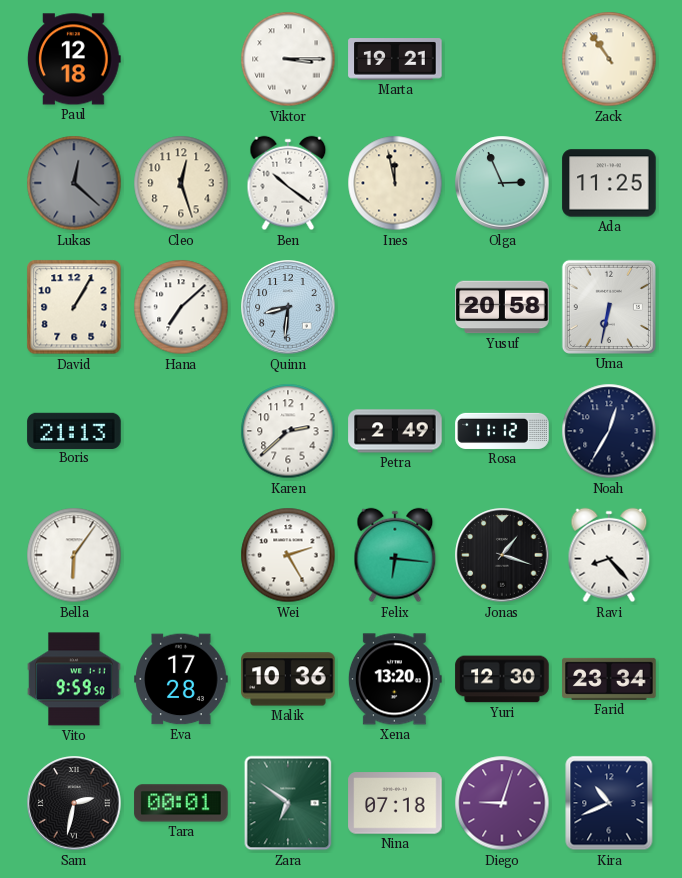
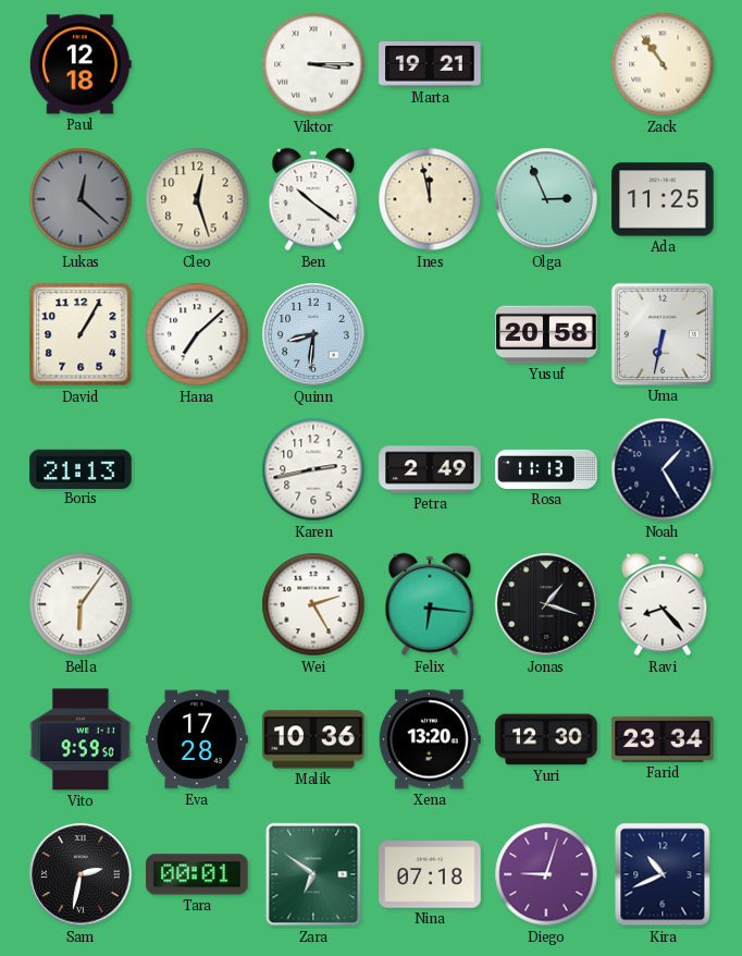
Karen: 2:38 -> 2:43
Rosa: 11:12 -> 11:13
Noah: 12:35 -> 1:25
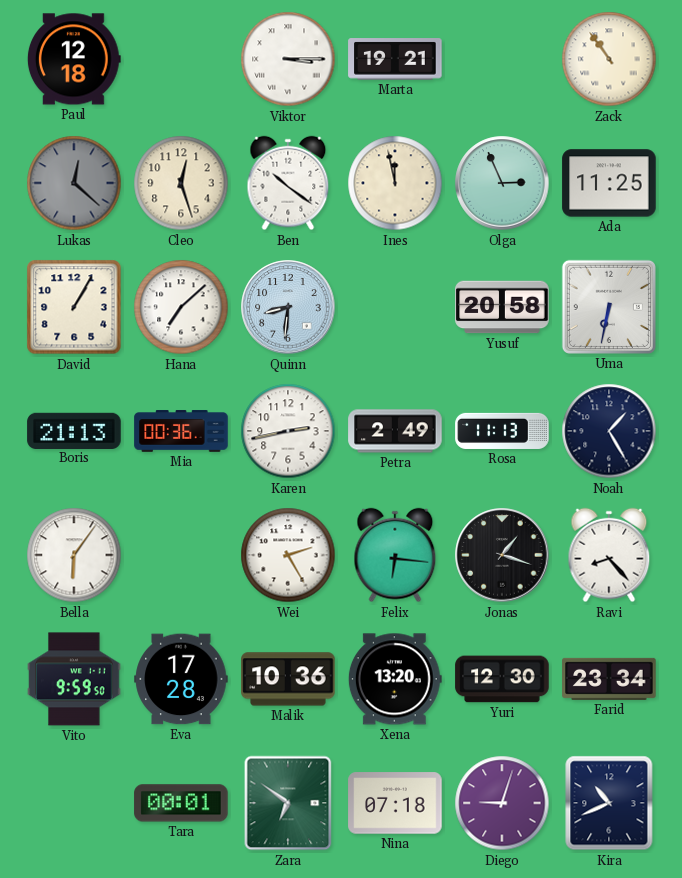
Mia: none -> 00:36
Sam: 2:32 -> none
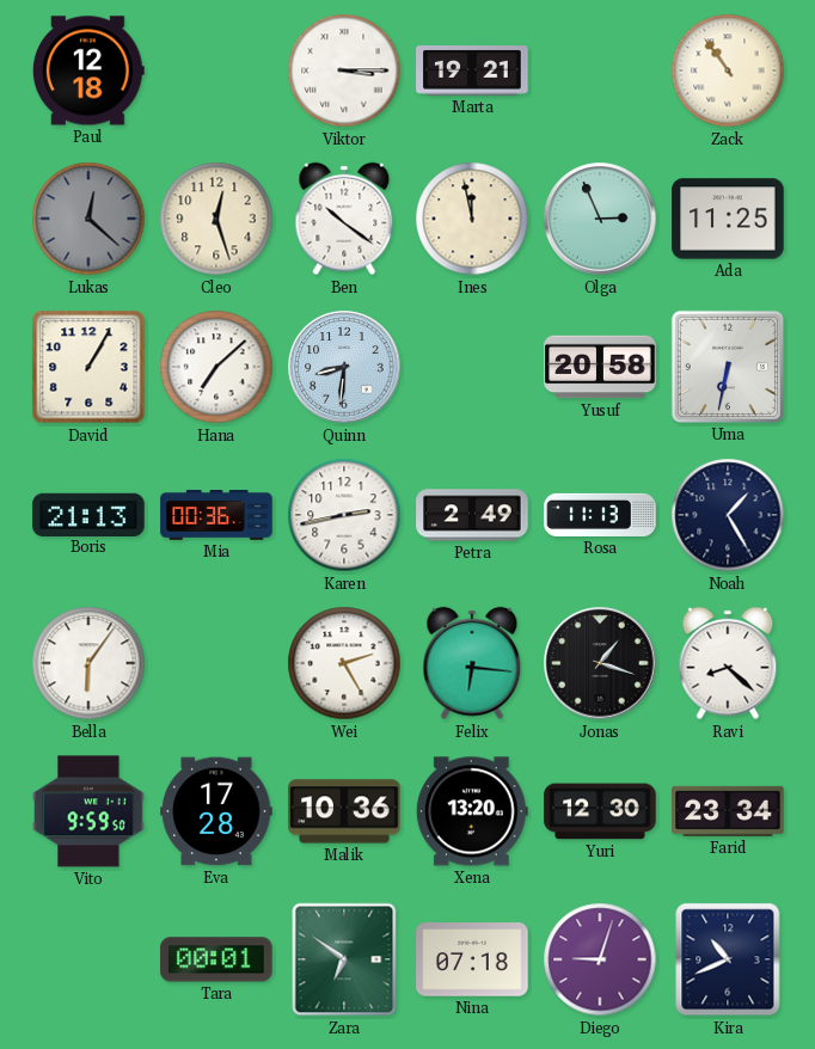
Ravi: 8:23 -> 8:22
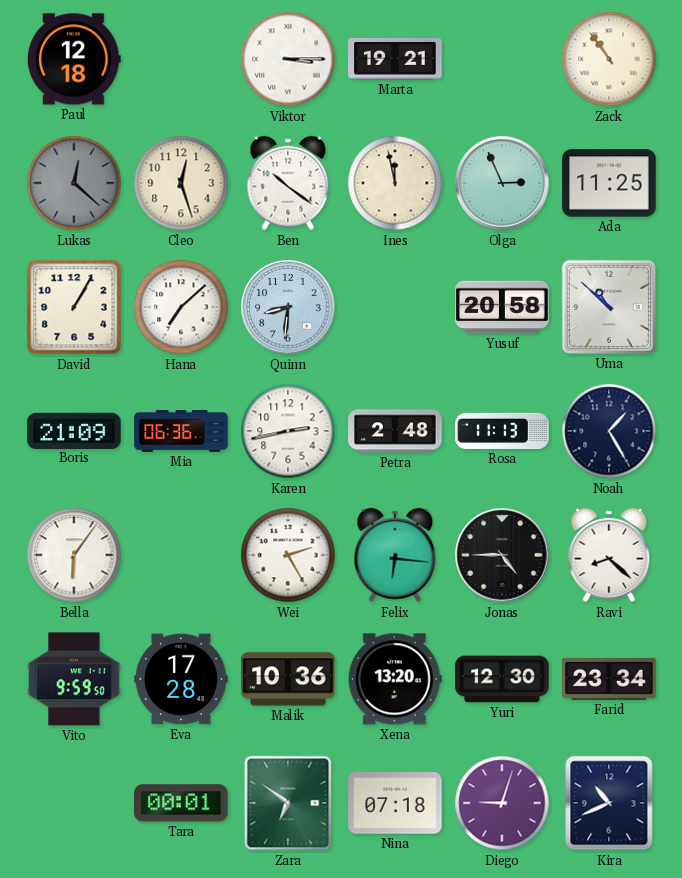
Uma: 6:32 -> 10:52
Boris: 21:13 -> 21:09
Mia: 00:36 -> 06:36
Petra: 2:49 -> 2:48
Jonas: 1:18 -> 4:45
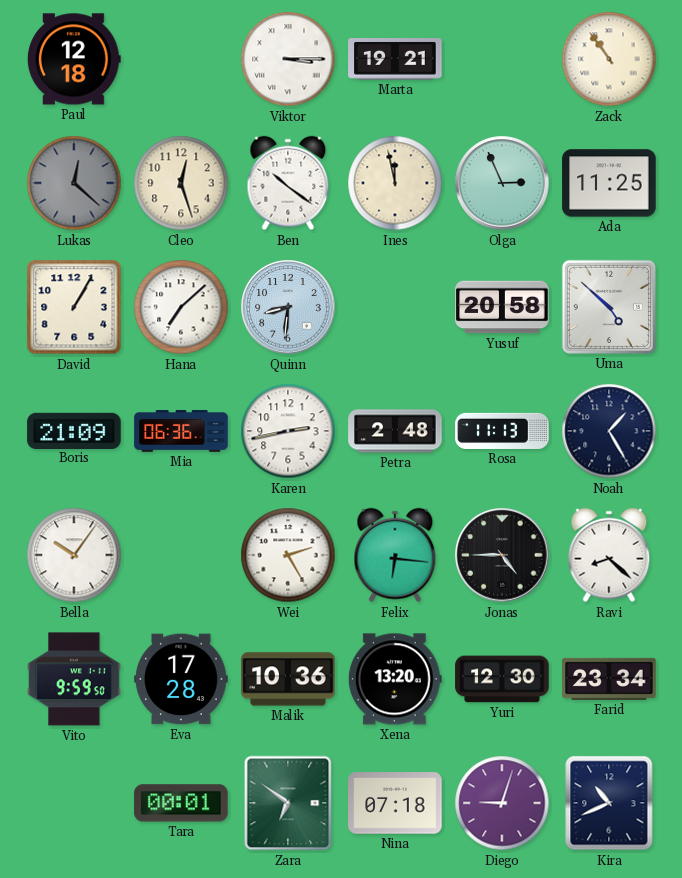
Uma: 10:52 -> 4:52
Bella: 6:06 -> 10:06
